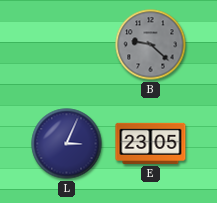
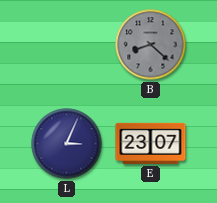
B: 9:22 -> 8:22
E: 23:05 -> 23:07
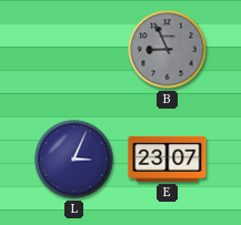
B: 8:22 -> 8:56
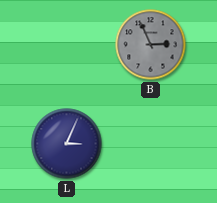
B: 8:56 -> 2:56
E: 23:07 -> none
